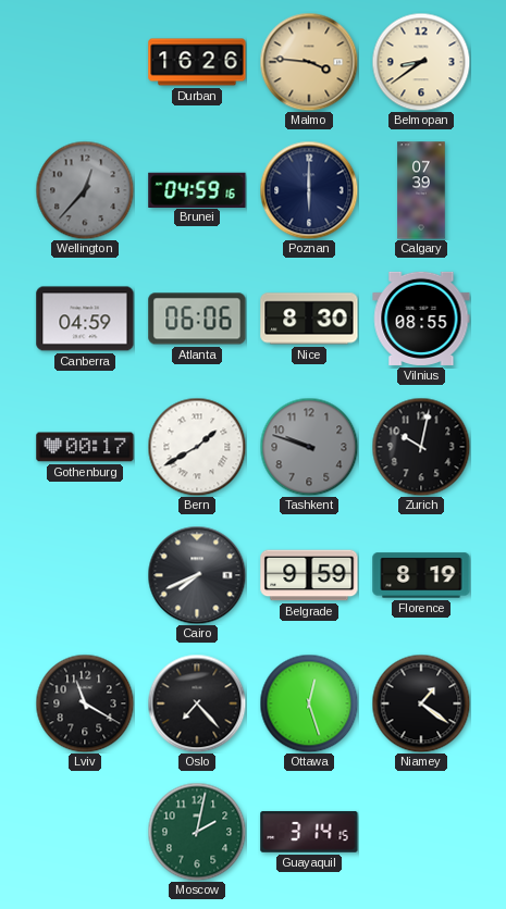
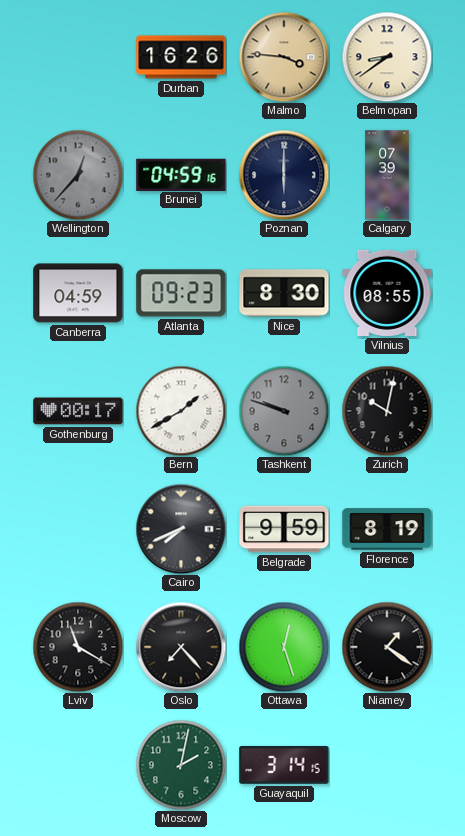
Atlanta: 06:06 -> 09:23
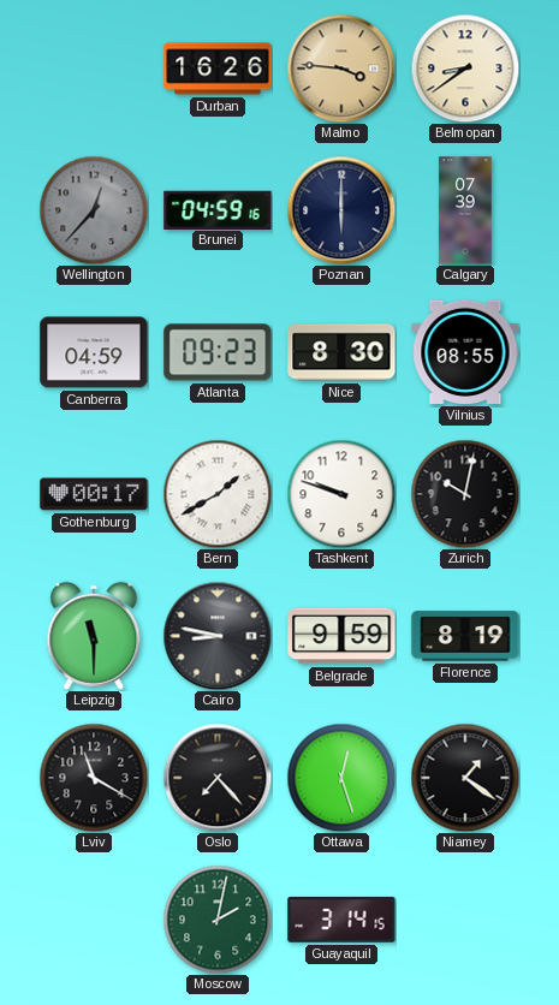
Tashkent dial: grey -> white
Leipzig: none -> 11:30
Cairo: 7:41 -> 8:47
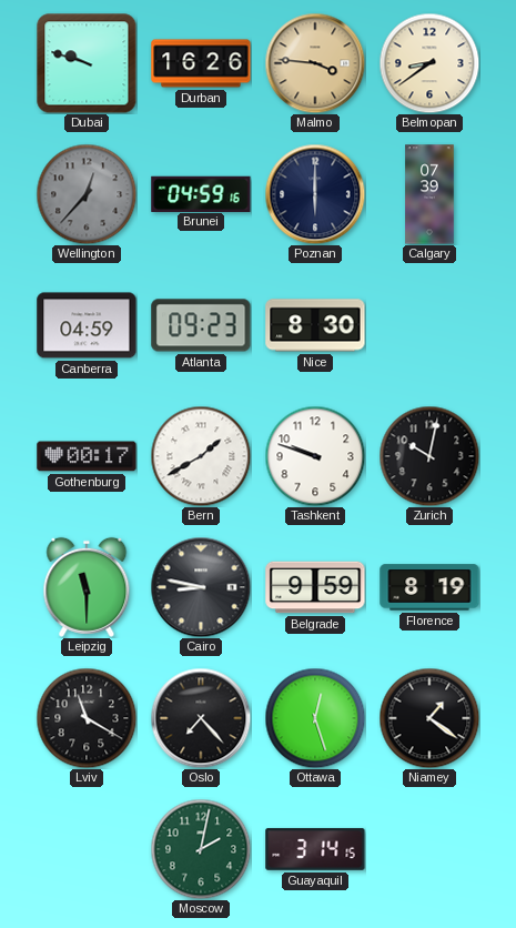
Dubai: none -> 9:48
Vilnius: 08:55 -> none
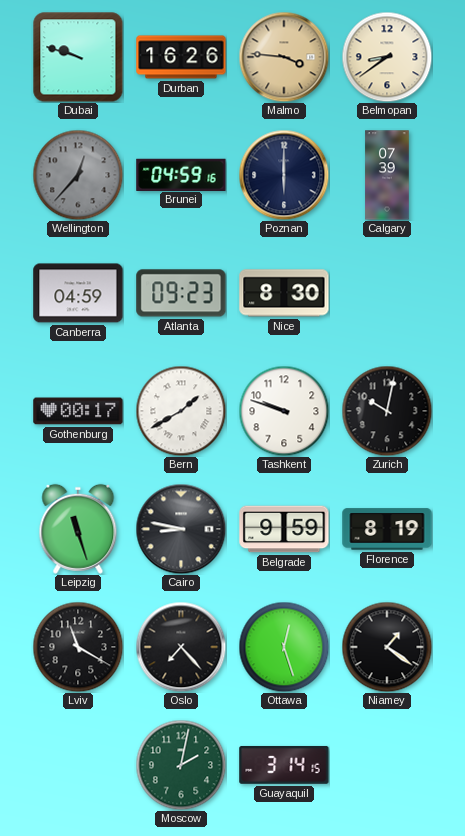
Leipzig: 11:30 -> 11:27
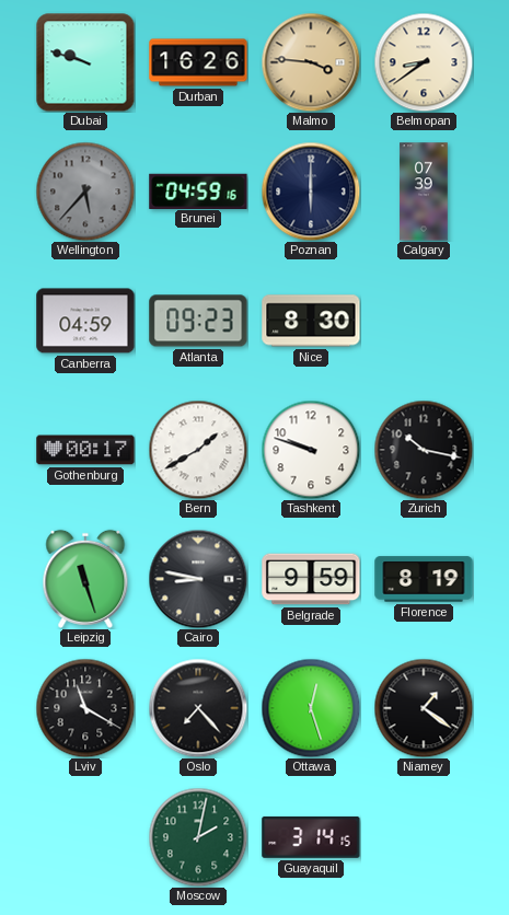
Wellington: 12:37 -> 5:37
Zurich: 10:02 -> 10:17
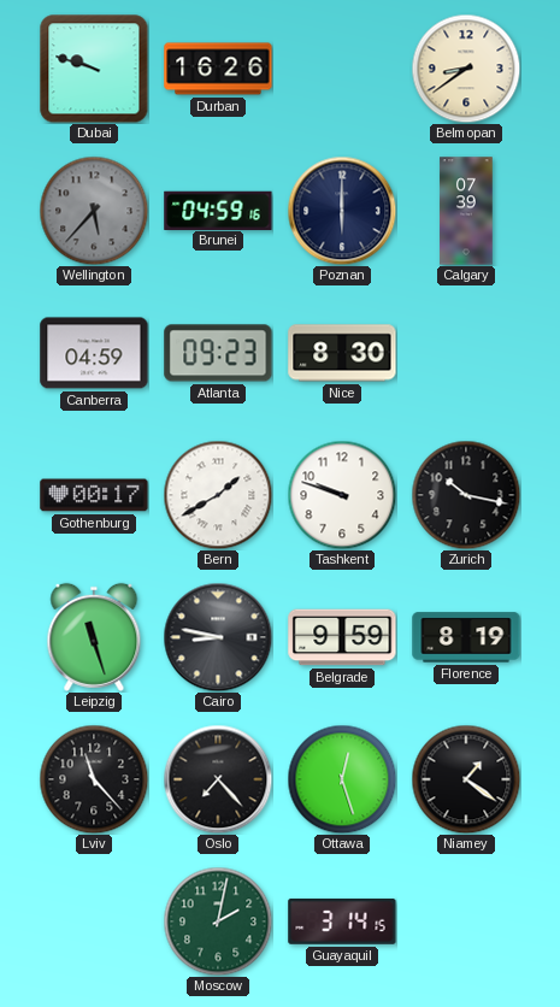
Malmo: 3:46 -> none
Lviv: 11:20 -> 11:23
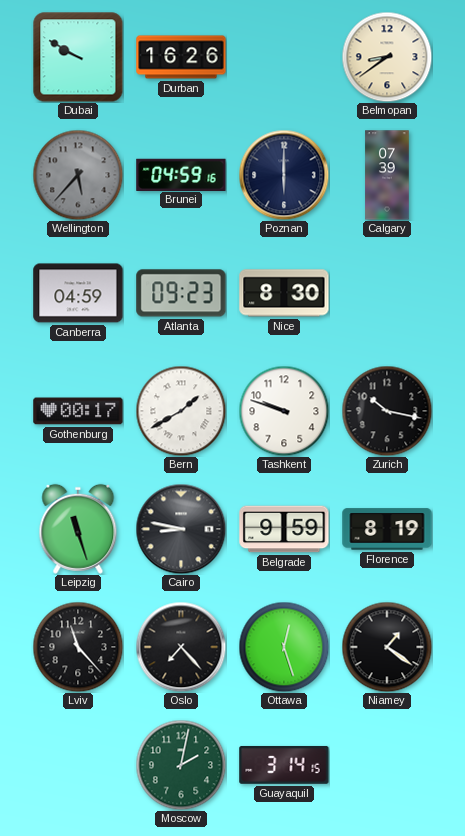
Dubai: 9:48 -> 9:50
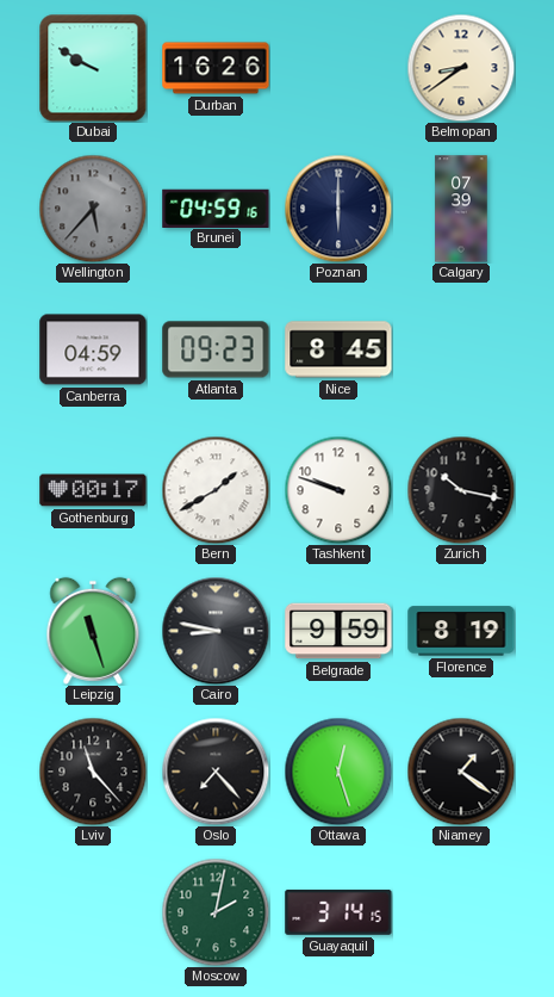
Nice: 8:30 -> 8:45
